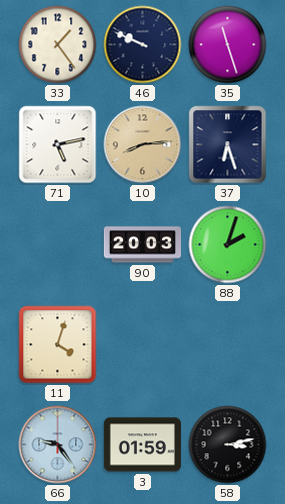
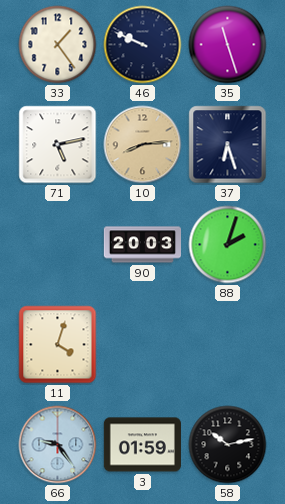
58: 3:13 -> 10:13
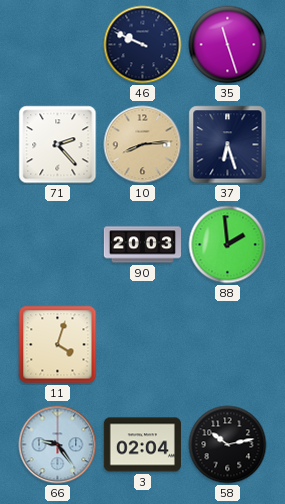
33: 1:24 -> none
71: 5:13 -> 2:23
88: 2:03 -> 1:59
3: 01:59 -> 02:04
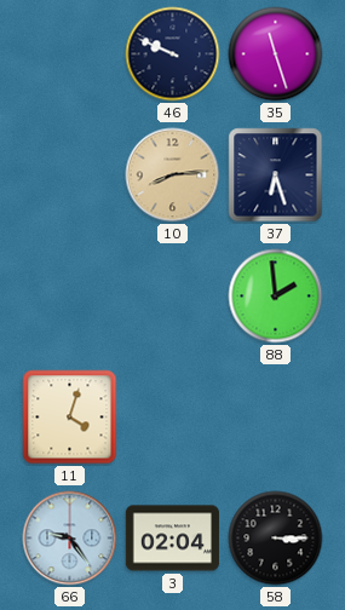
71: 2:23 -> none
90: 20:03 -> none
58: 10:13 -> 3:15
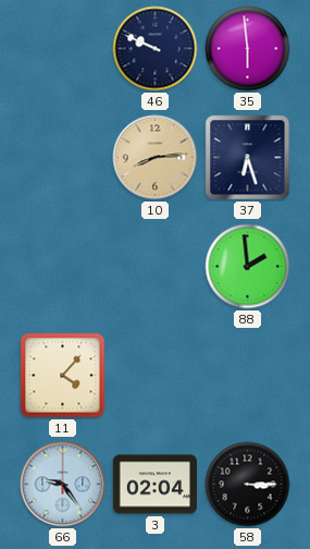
35: 11:27 -> 5:59
11: 4:03 -> 4:07
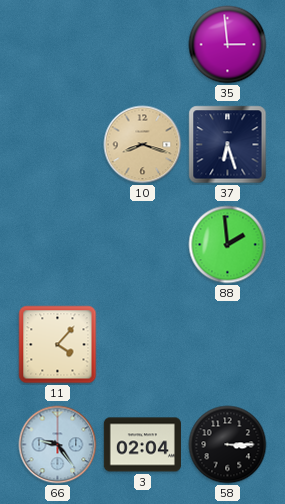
46: 9:49 -> none
35: 5:59 -> 2:59
10: 8:14 -> 8:18
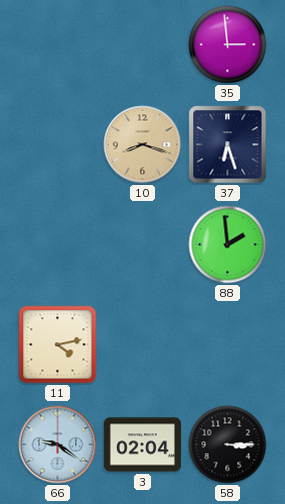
11: 4:07 -> 4:13
66: 9:24 -> 9:21
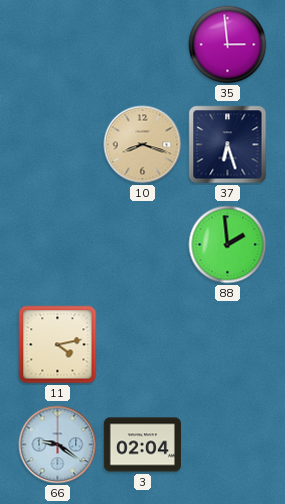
58: 3:15 -> none
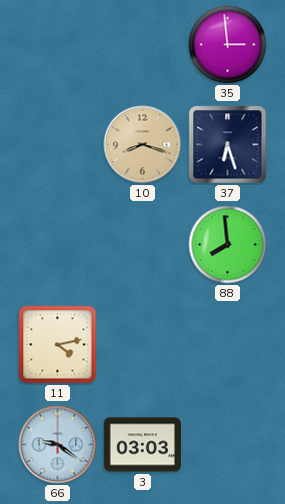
88: 1:59 -> 7:59
3: 02:04 -> 03:03
